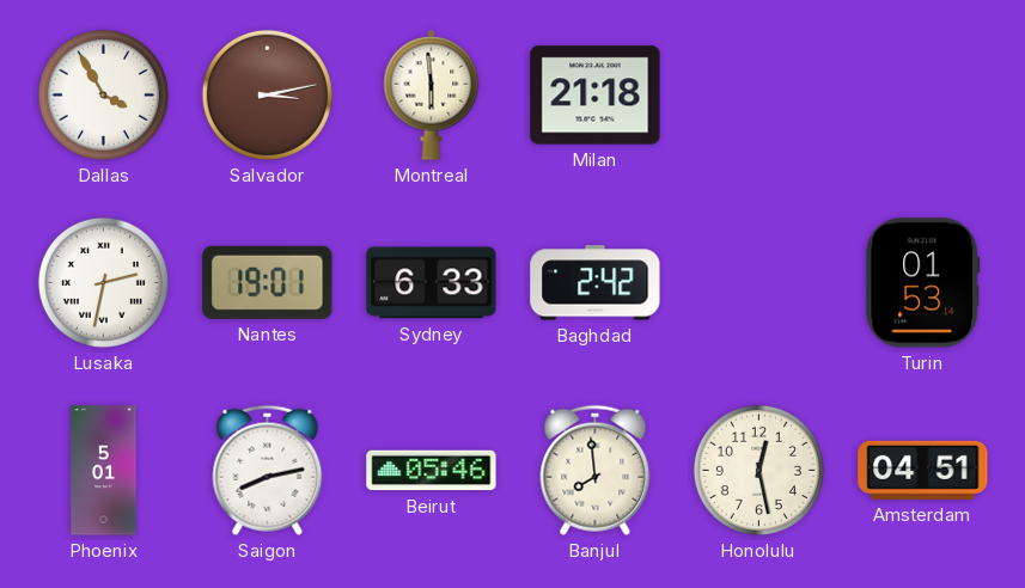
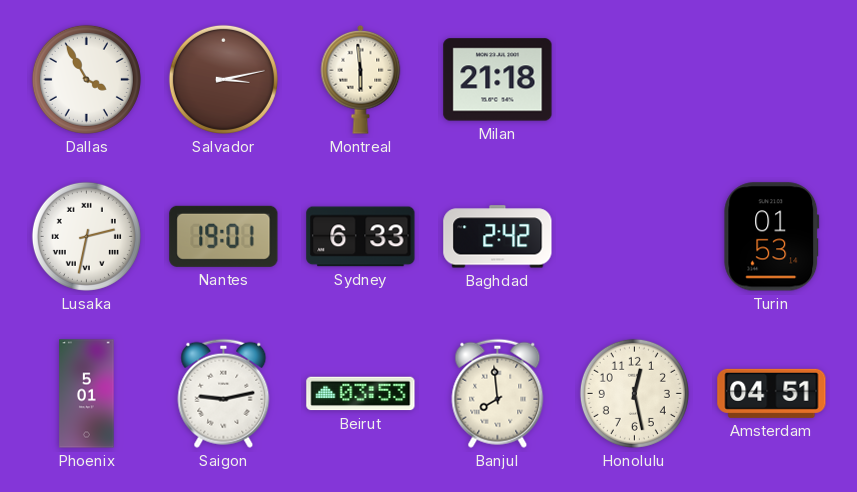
Saigon: 8:13 -> 9:13
Beirut: 05:46 -> 03:53
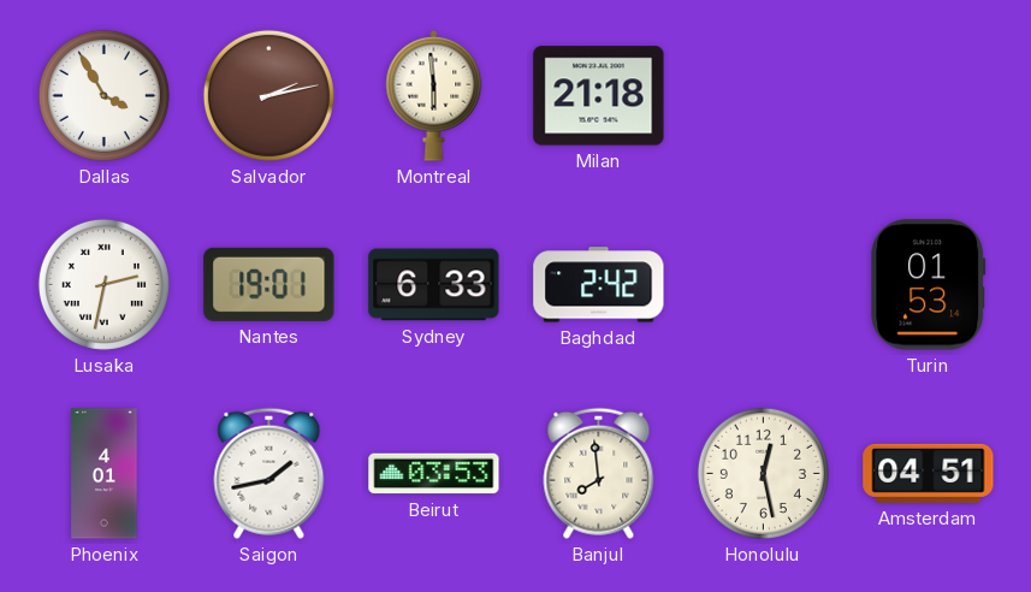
Salvador: 3:13 -> 2:13
Phoenix: 5:01 -> 4:01
Saigon: 9:13 -> 1:43
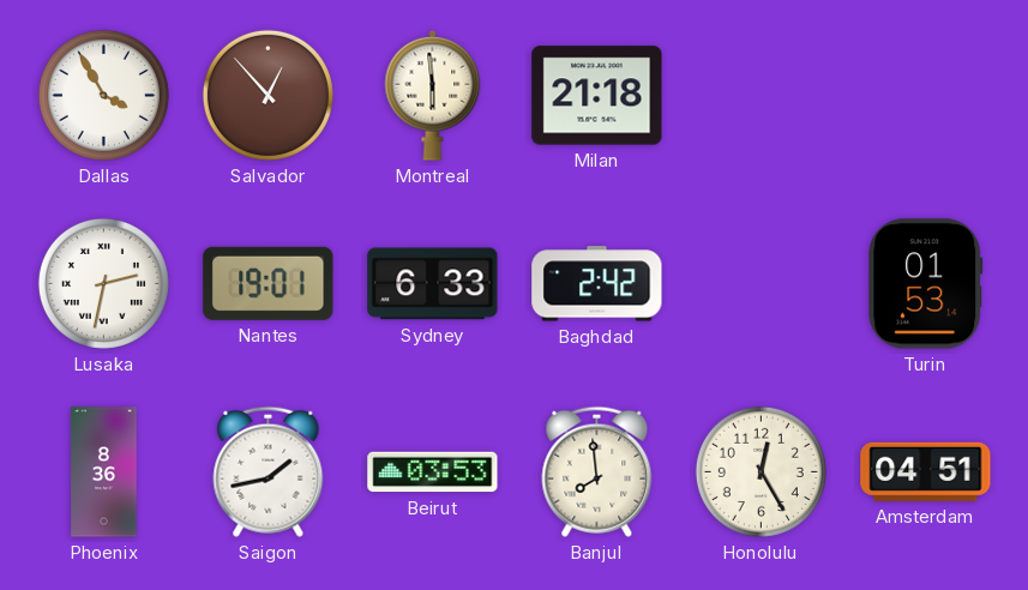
Salvador: 2:13 -> 12:53
Phoenix: 4:01 -> 8:36
Honolulu: 12:28 -> 12:25
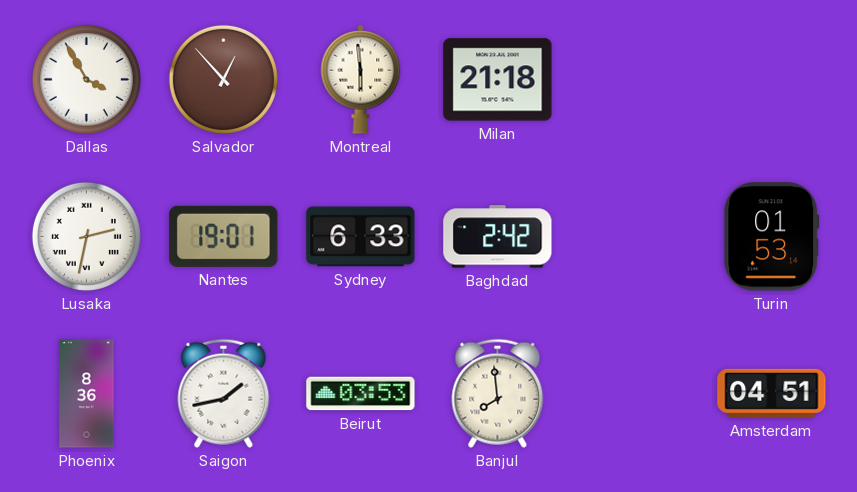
Honolulu: 12:25 -> none
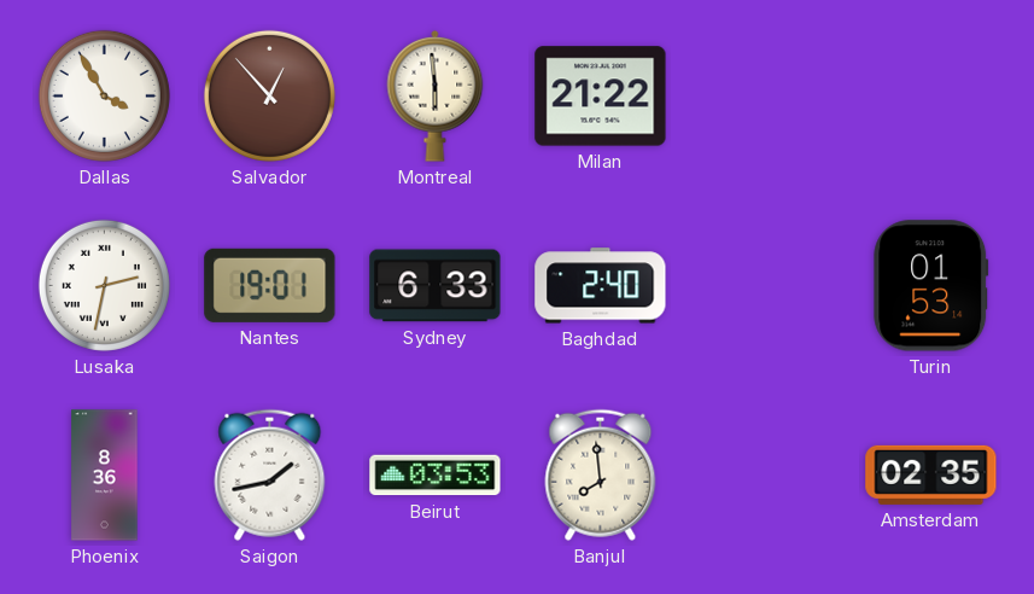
Milan: 21:18 -> 21:22
Baghdad: 2:42 -> 2:40
Amsterdam: 04:51 -> 02:35
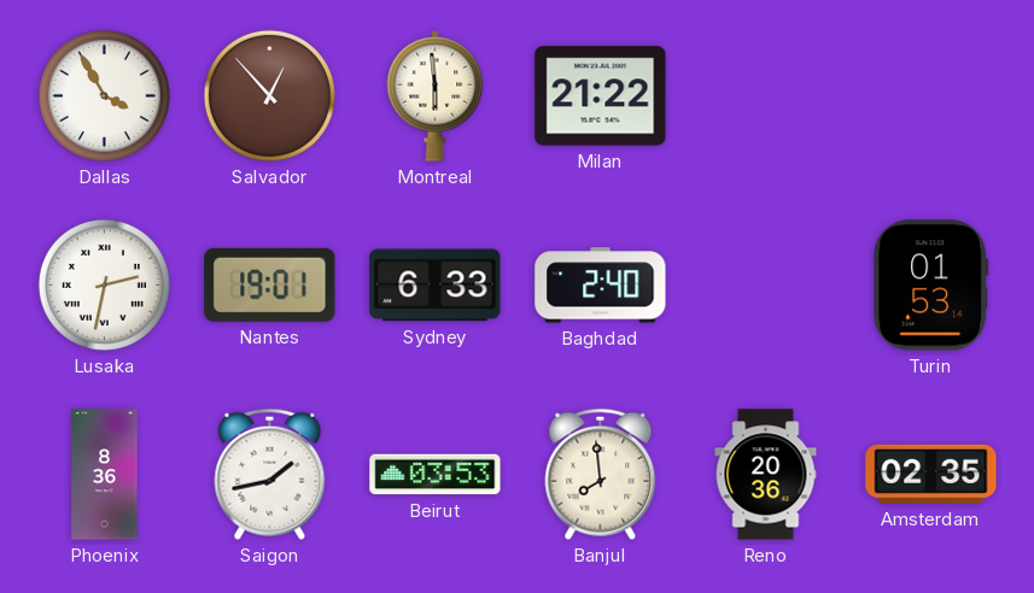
Reno: none -> 20:36
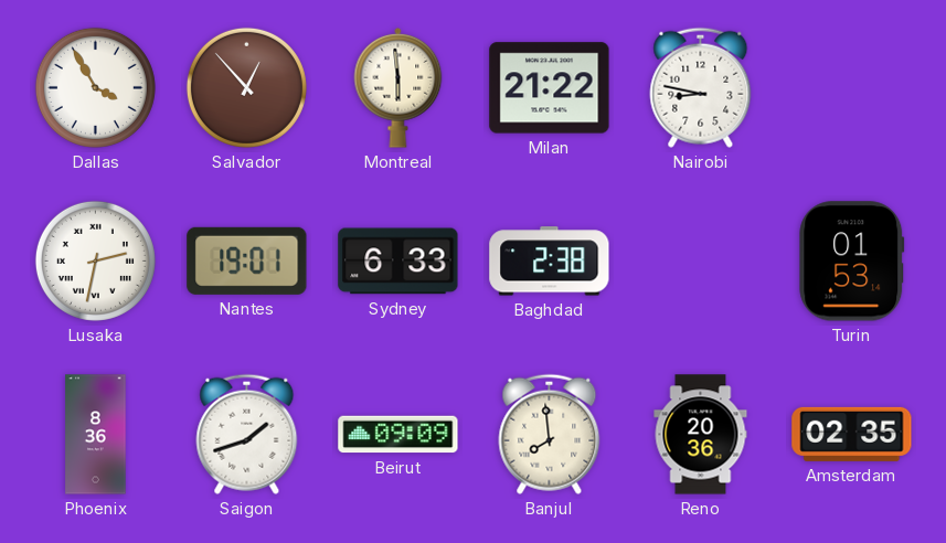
Nairobi: none -> 8:47
Baghdad: 2:40 -> 2:38
Saigon: 1:43 -> 1:42
Beirut: 03:53 -> 09:09
